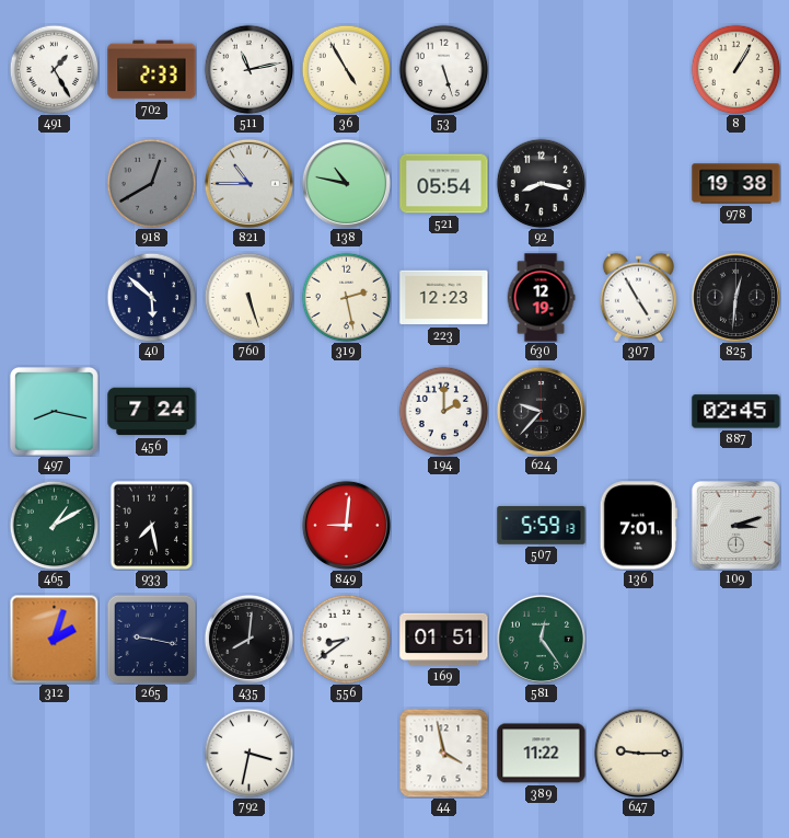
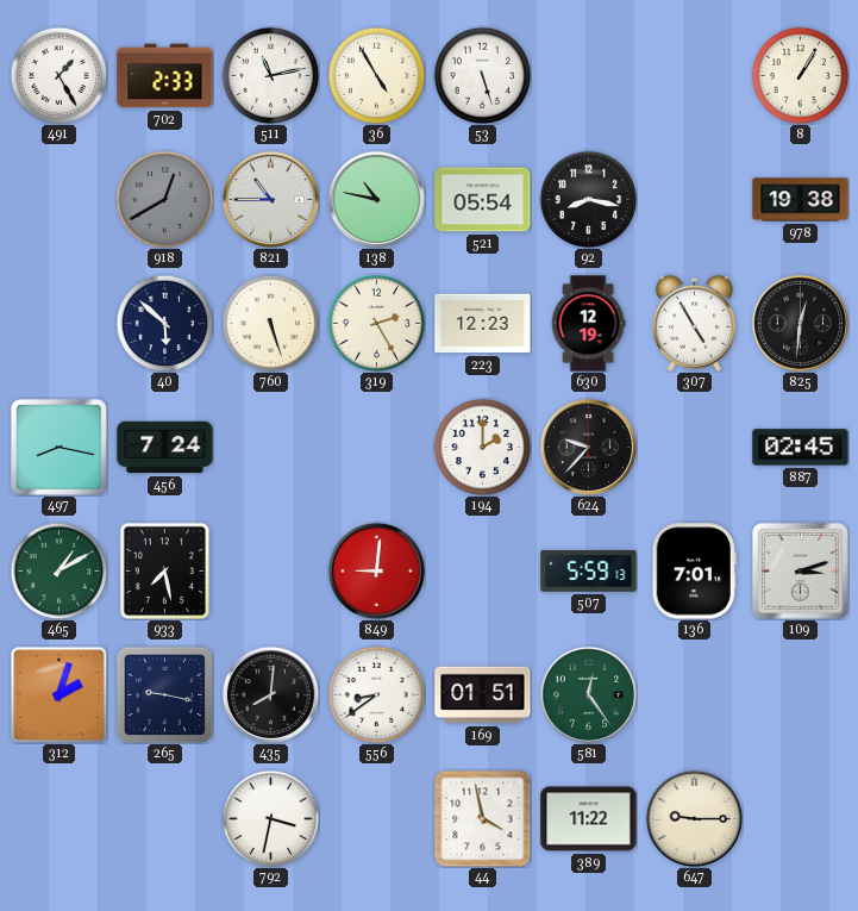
319: 2:28 -> 2:25
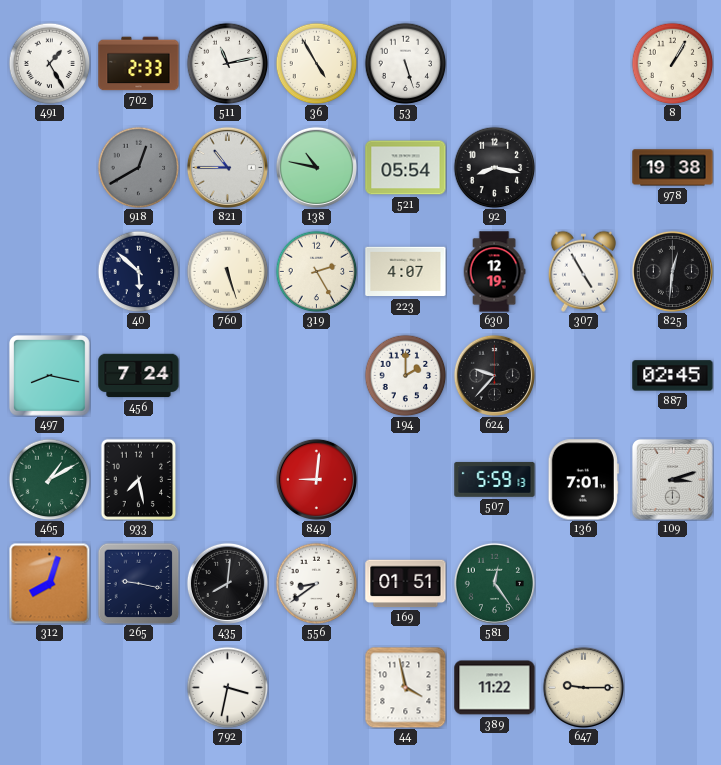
223: 12:23 -> 4:07
312: 2:03 -> 8:03
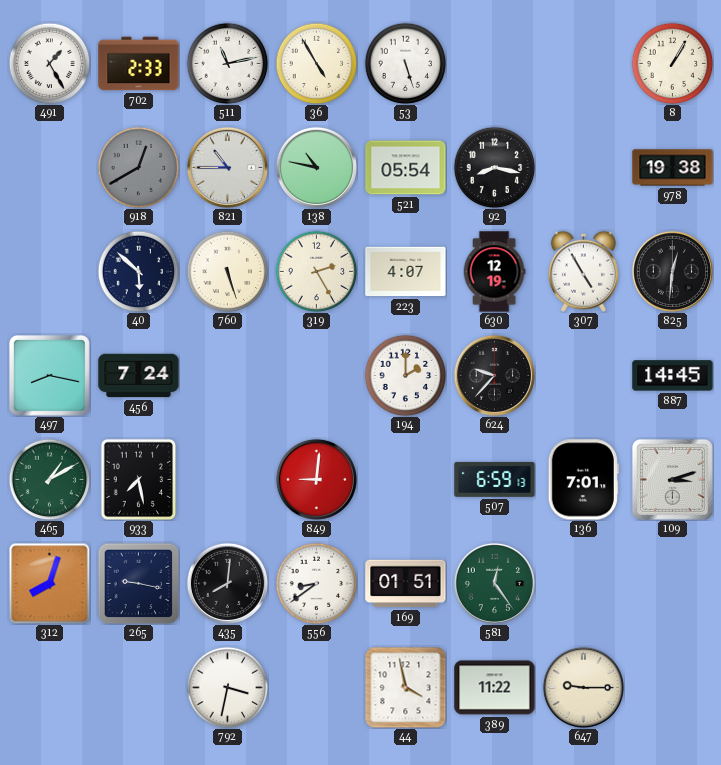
887: 02:45 -> 14:45
507: 5:59 -> 6:59
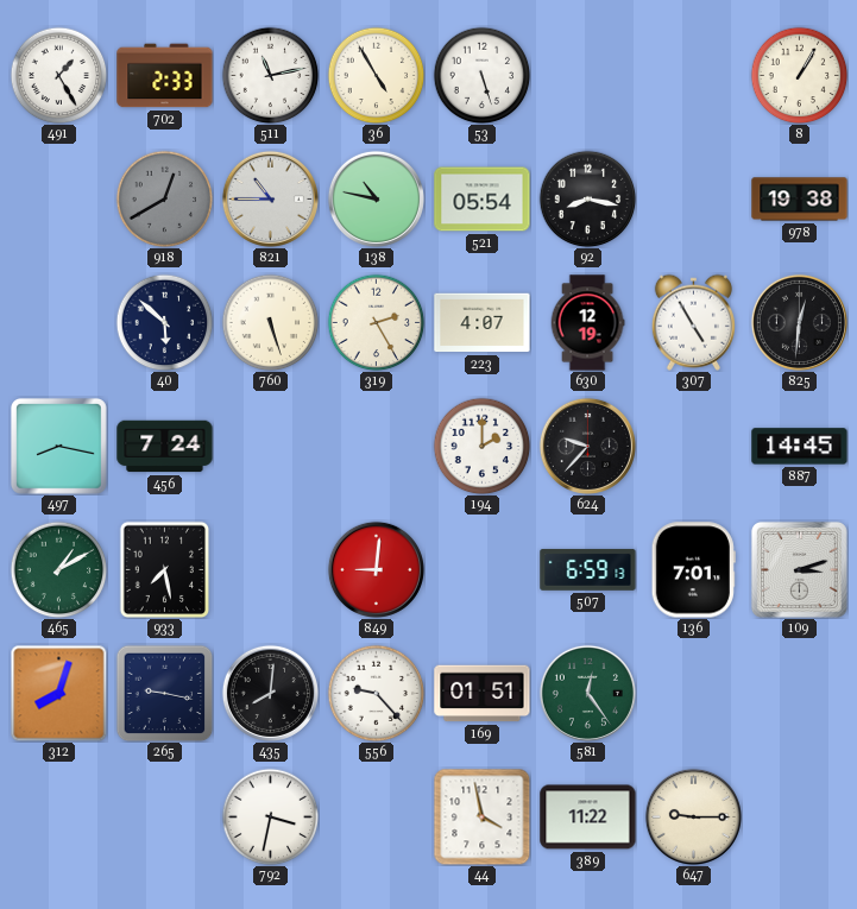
556: 8:39 -> 9:23
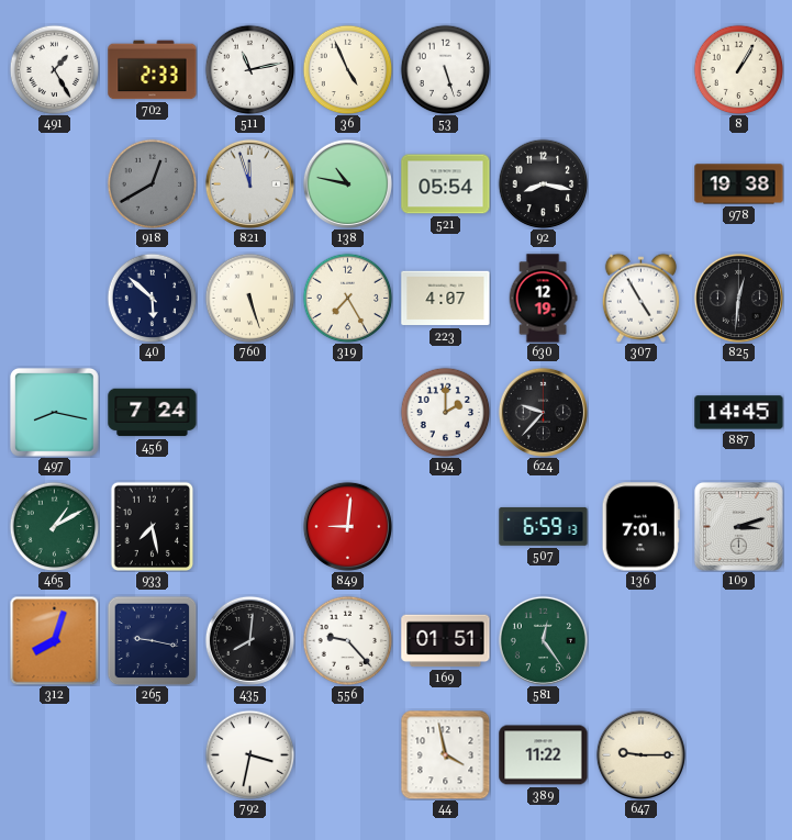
36: 4:55 -> 4:56
821: 10:45 -> 11:57
319: 2:25 -> 7:25
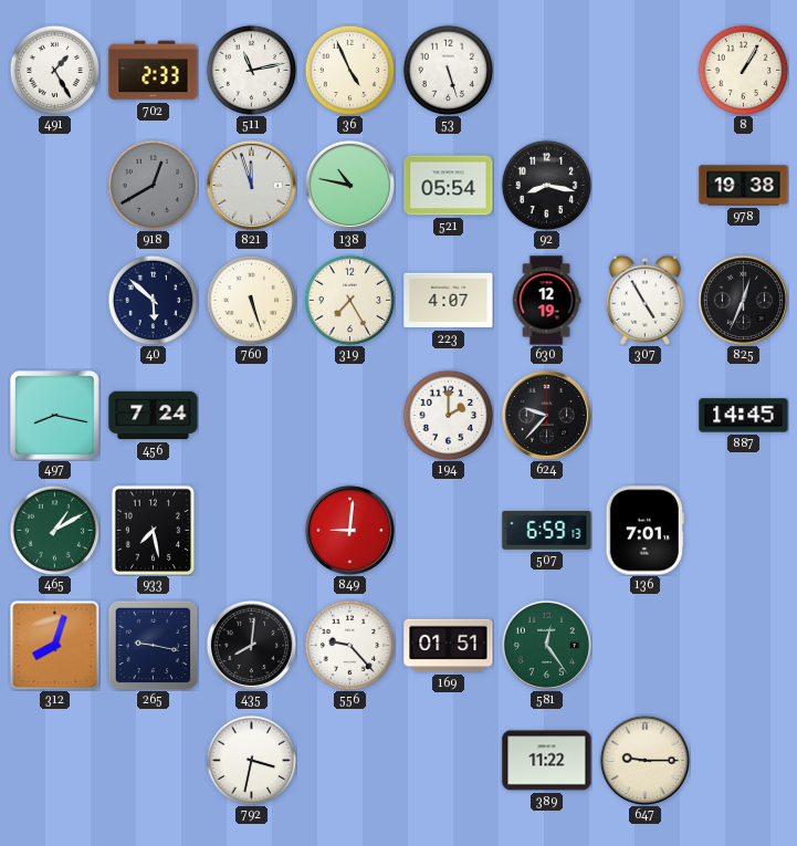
825: 12:31 -> 12:34
109: 3:12 -> none
44: 3:58 -> none
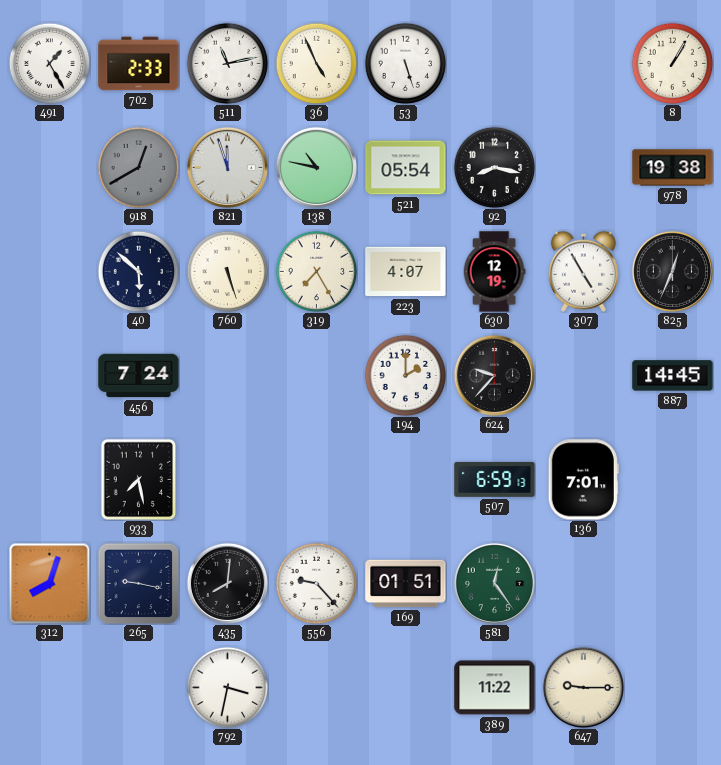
497: 8:17 -> none
465: 1:10 -> none
849: 9:01 -> none
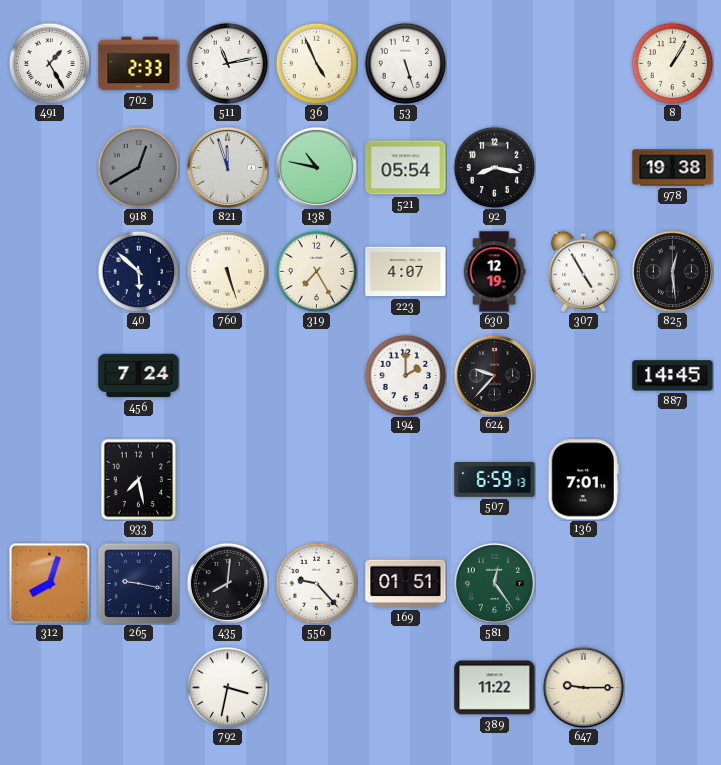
825: 12:34 -> 12:29
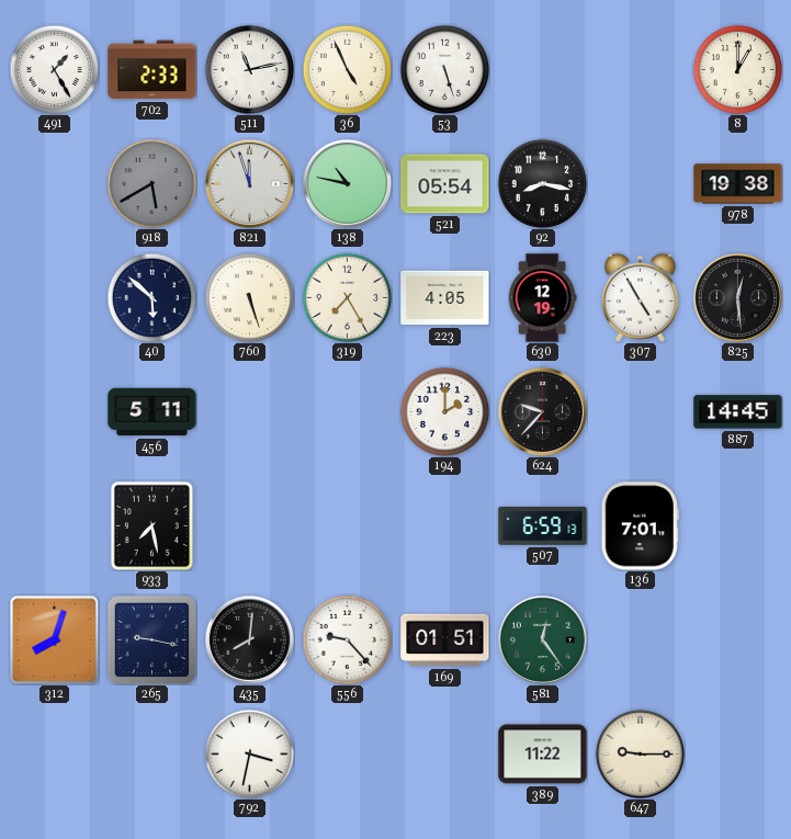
8: 1:05 -> 1:00
918: 12:40 -> 5:40
223: 4:07 -> 4:05
456: 7:24 -> 5:11
